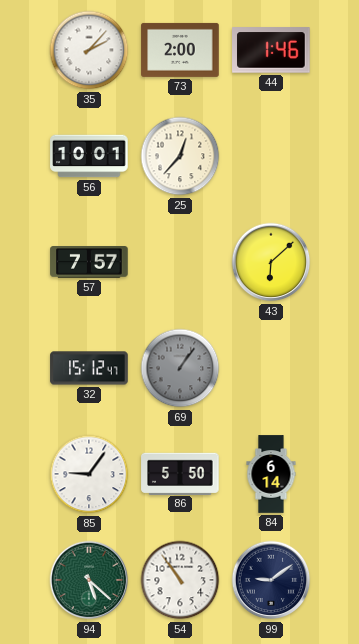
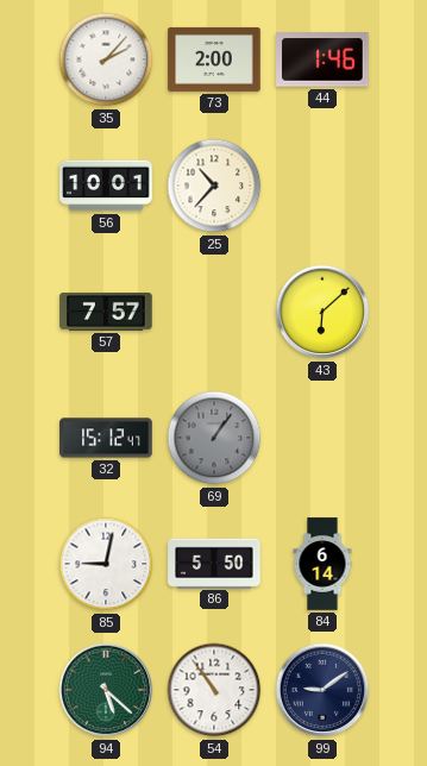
25: 12:37 -> 10:37
85: 9:06 -> 9:02
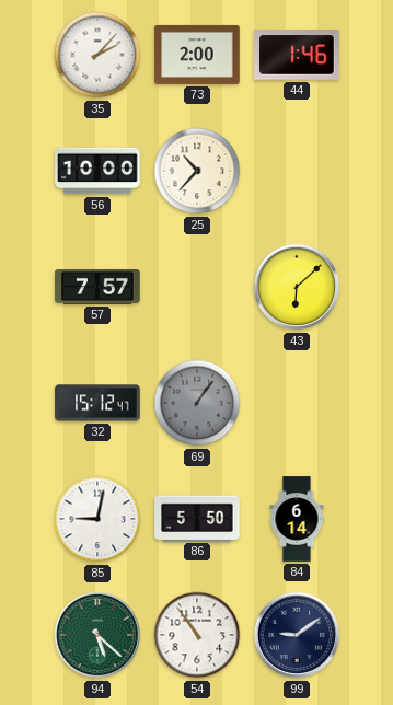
56: 10:01 -> 10:00
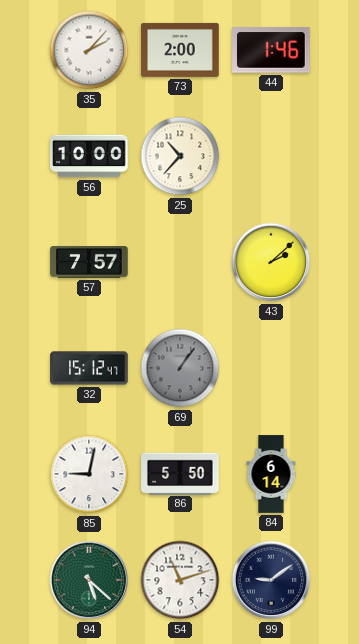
43: 6:08 -> 2:08
54: 10:54 -> 11:12
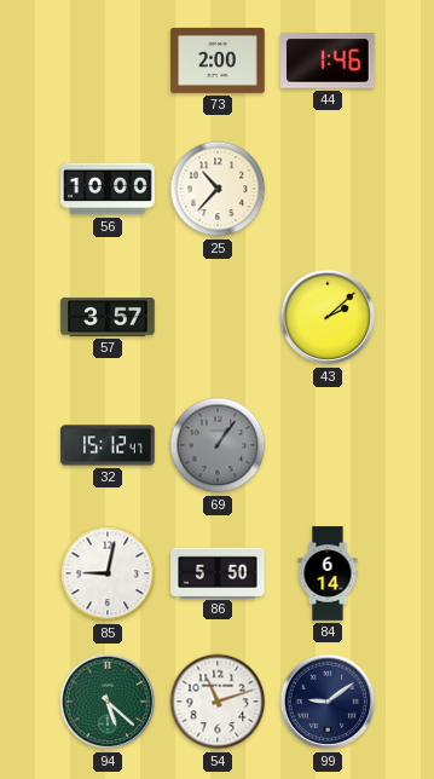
35: 2:07 -> none
57: 7:57 -> 3:57
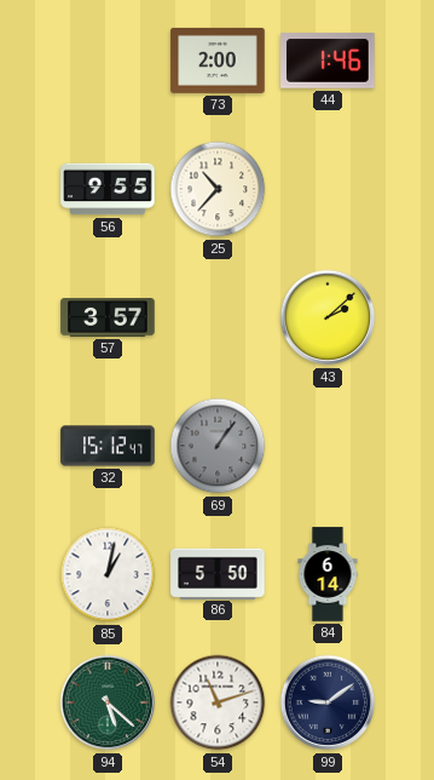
56: 10:00 -> 9:55
85: 9:02 -> 1:02
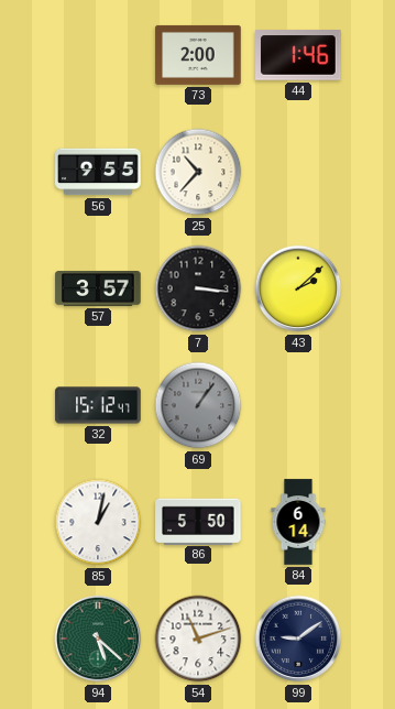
7: none -> 3:16
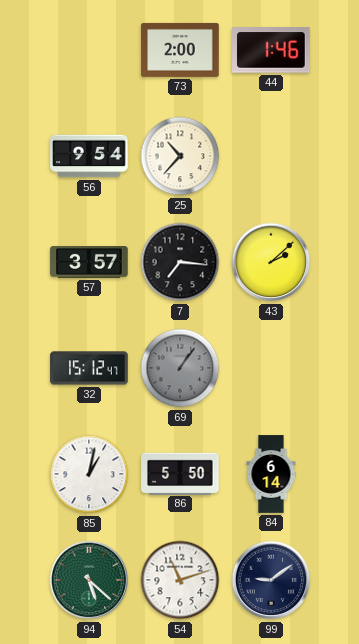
56: 9:55 -> 9:54
7: 3:16 -> 7:16
